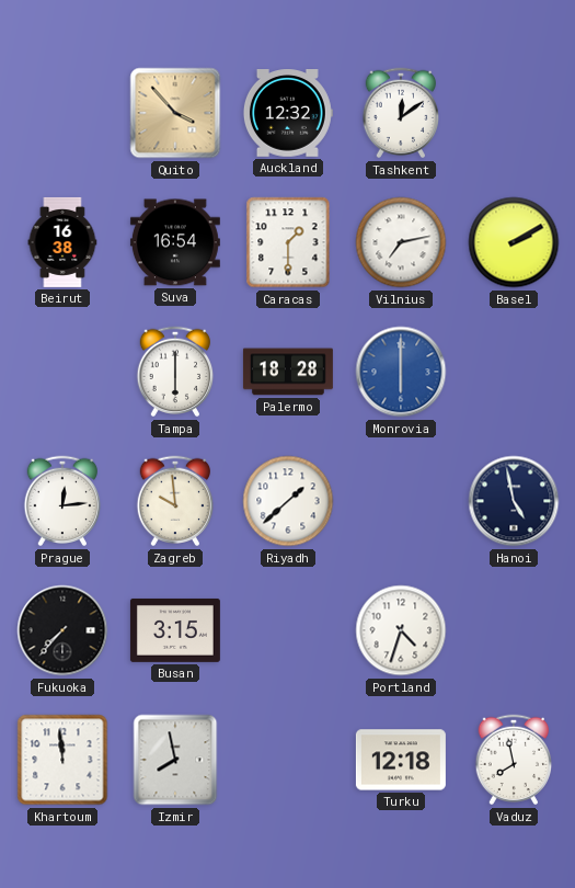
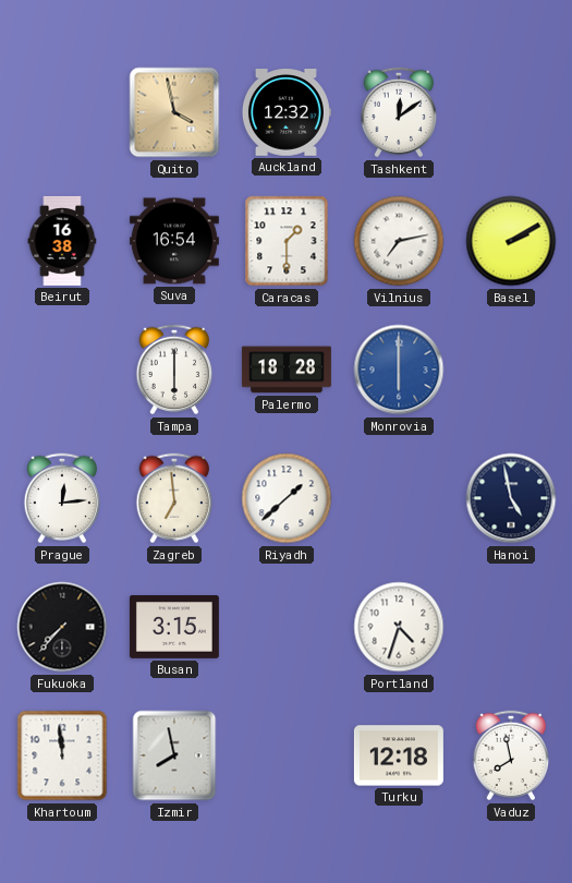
Quito: 3:53 -> 3:58
Zagreb: 9:59 -> 6:59
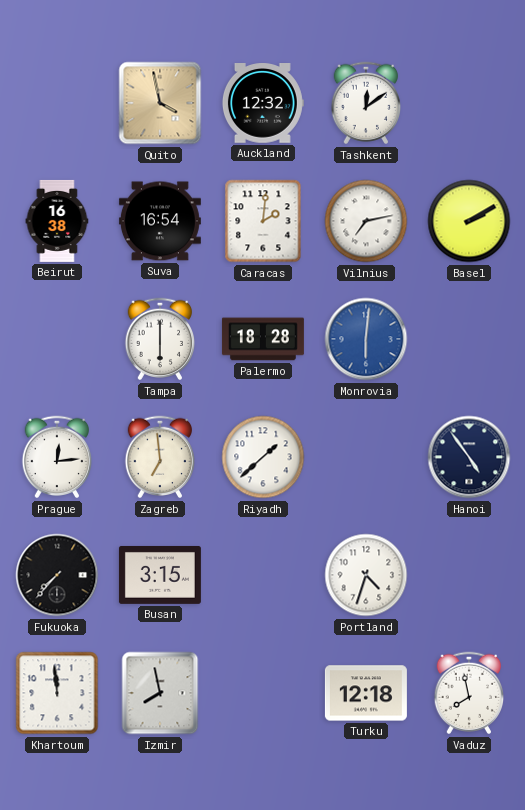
Caracas: 1:30 -> 2:01
Monrovia: 6:00 -> 6:01
Hanoi: 4:58 -> 4:54
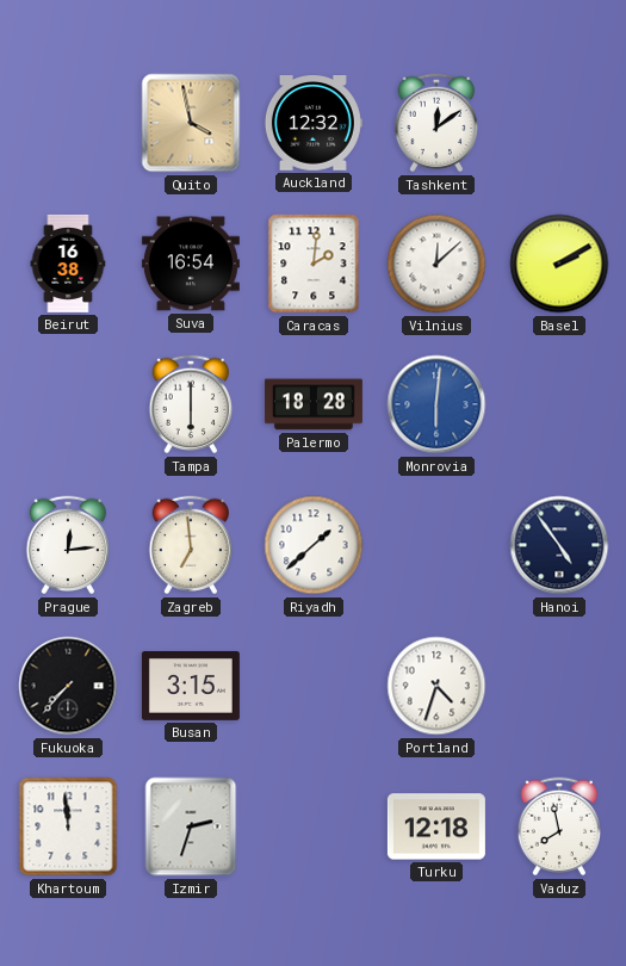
Vilnius: 7:13 -> 12:08
Izmir: 7:58 -> 2:33
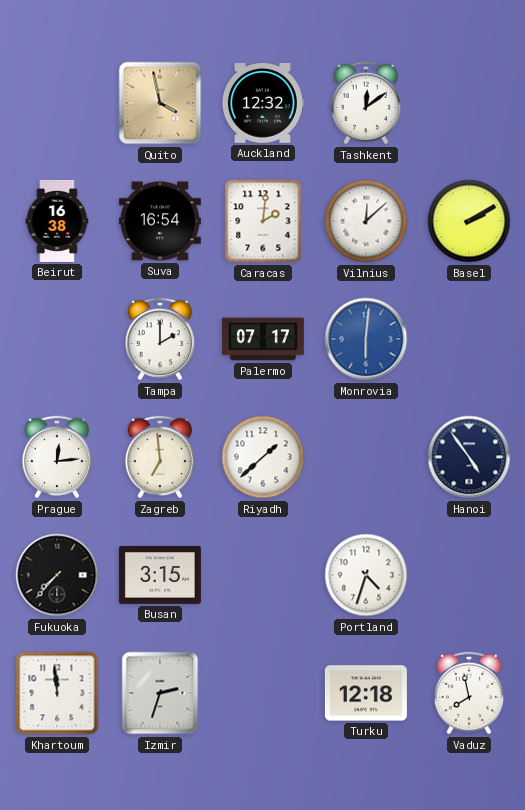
Tampa: 6:00 -> 2:00
Palermo: 18:28 -> 07:17
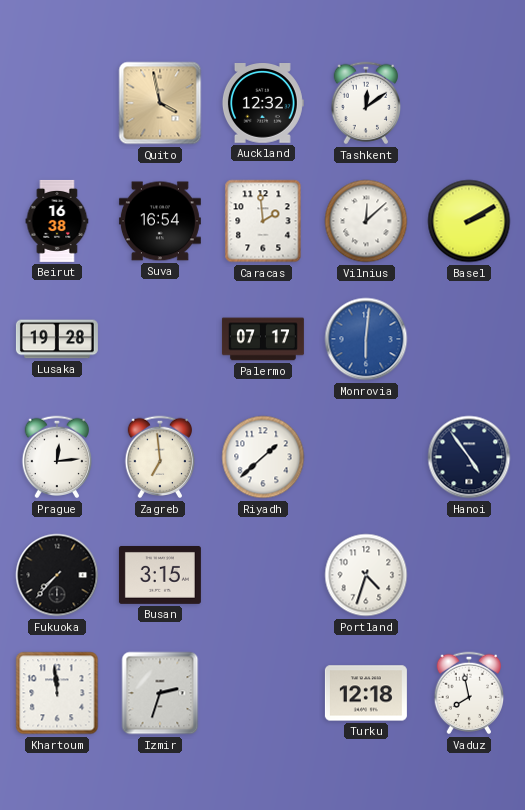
Caracas: 2:01 -> 1:59
Lusaka: none -> 19:28
Tampa: 2:00 -> none
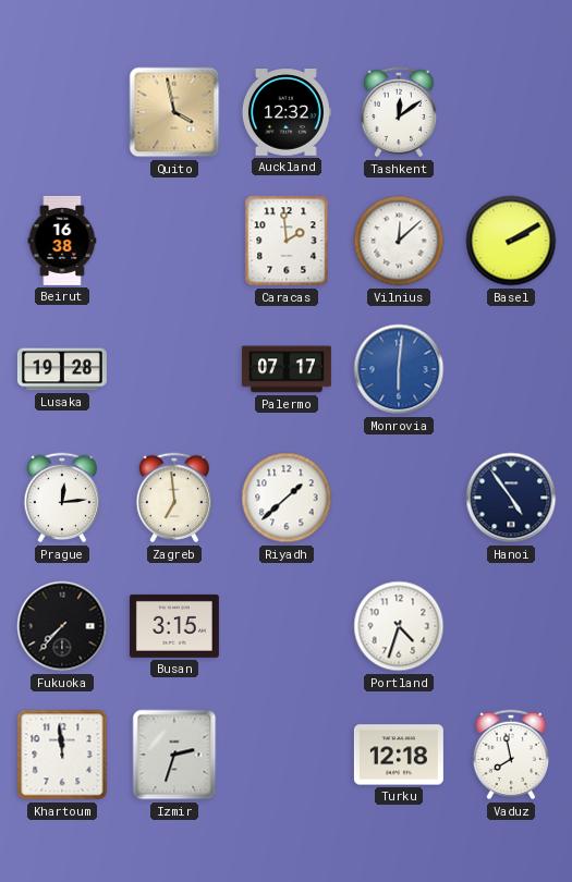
Suva: 16:54 -> none
